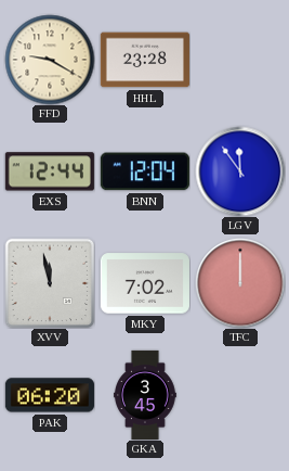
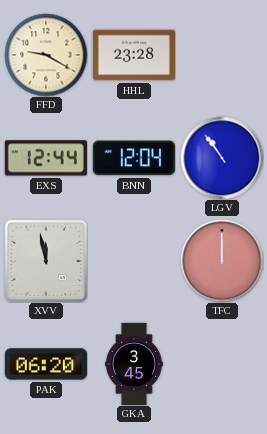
LGV: 11:54 -> 10:54
MKY: 7:02 -> none
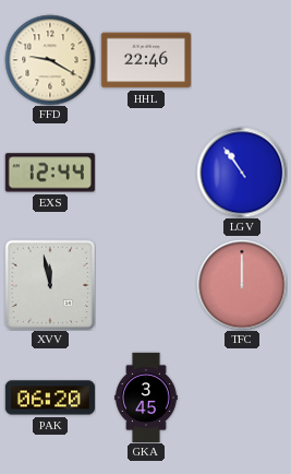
HHL: 23:28 -> 22:46
BNN: 12:04 -> none
